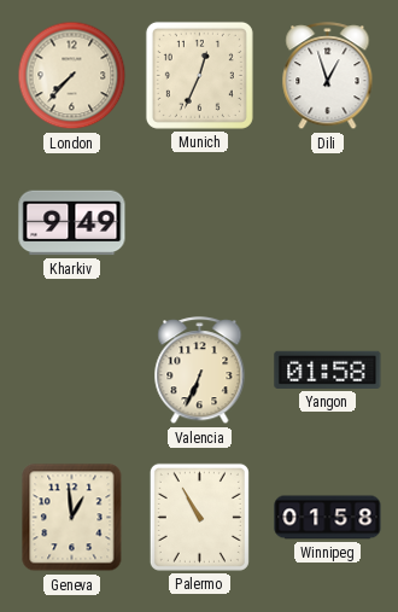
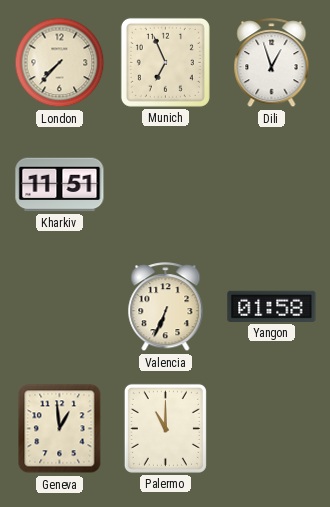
Munich: 12:34 -> 6:56
Kharkiv: 9:49 -> 11:51
Palermo: 10:55 -> 11:00
Winnipeg: 01:58 -> none
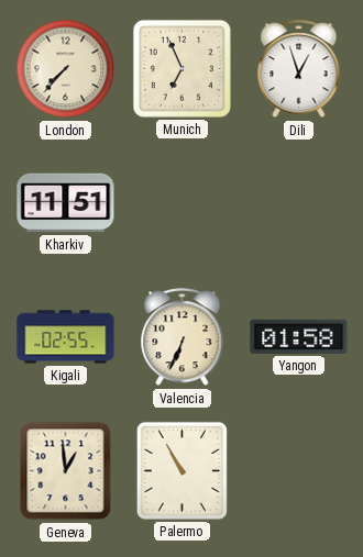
Kigali: none -> 02:55
Palermo: 11:00 -> 10:55
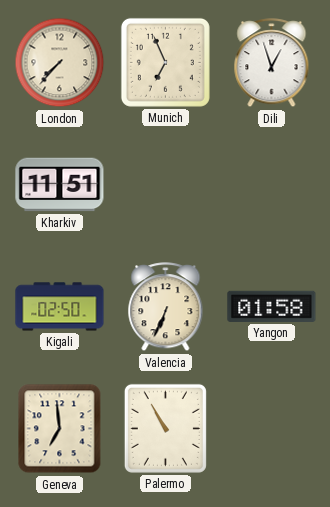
Kigali: 02:55 -> 02:50
Geneva: 12:59 -> 6:59
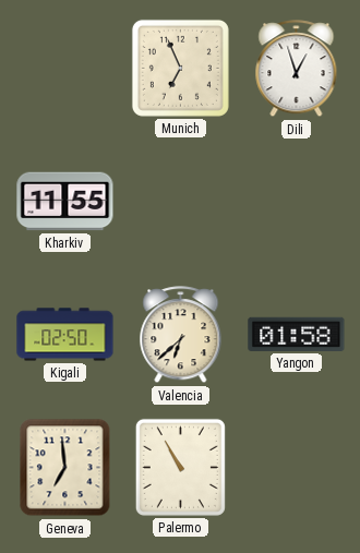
London: 7:37 -> none
Kharkiv: 11:51 -> 11:55
Valencia: 6:34 -> 6:38
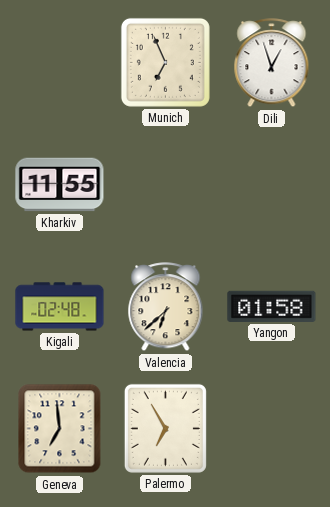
Kigali: 02:50 -> 02:48
Palermo: 10:55 -> 6:55
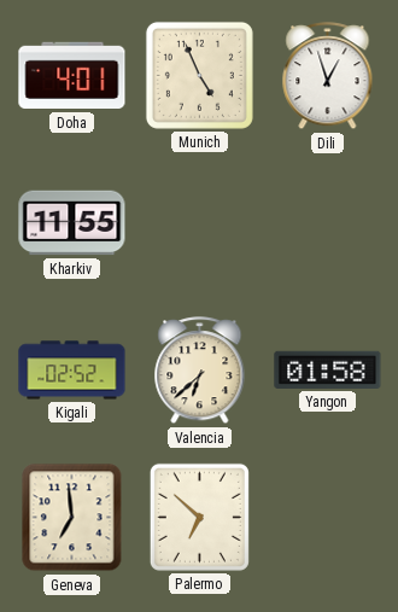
Doha: none -> 4:01
Munich: 6:56 -> 4:56
Kigali: 02:48 -> 02:52
Palermo: 6:55 -> 6:52
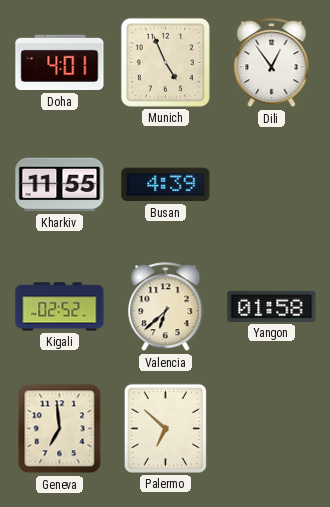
Dili: 12:57 -> 12:54
Busan: none -> 4:39
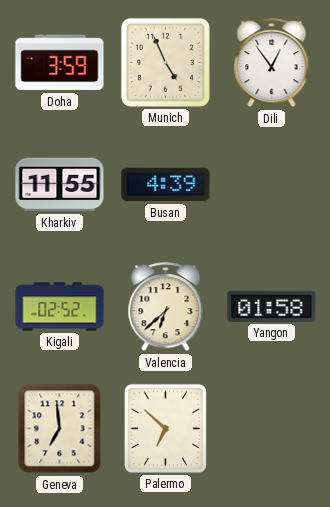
Doha: 4:01 -> 3:59
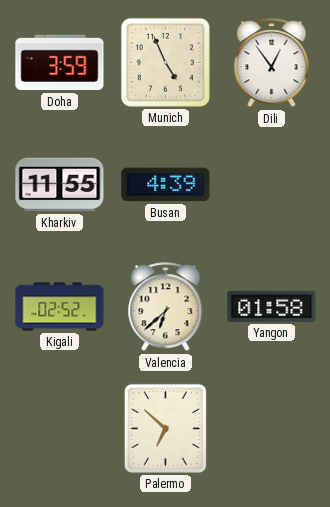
Geneva: 6:59 -> none
